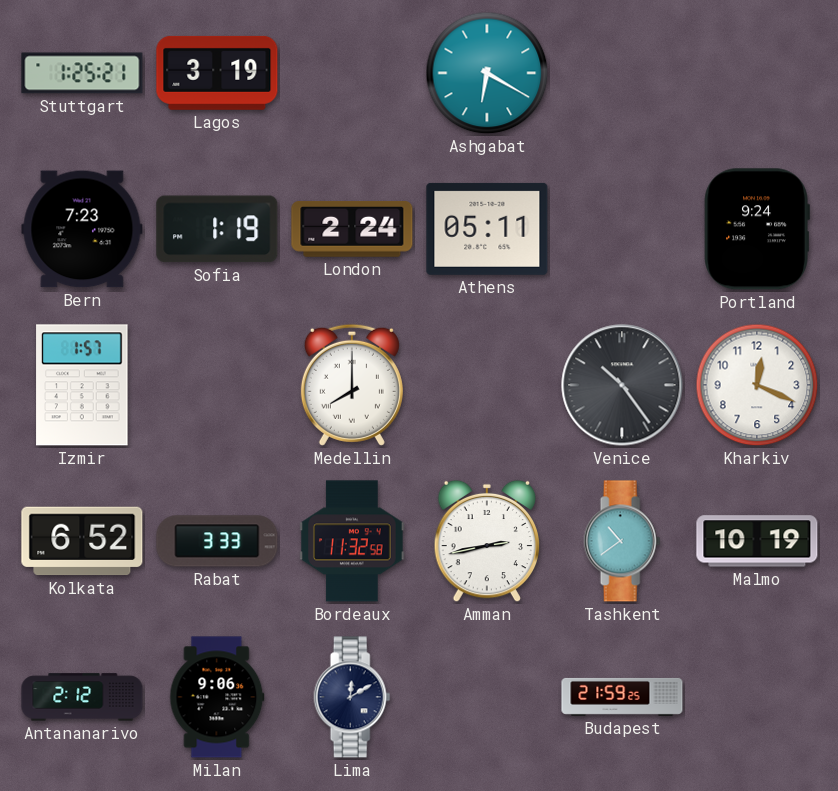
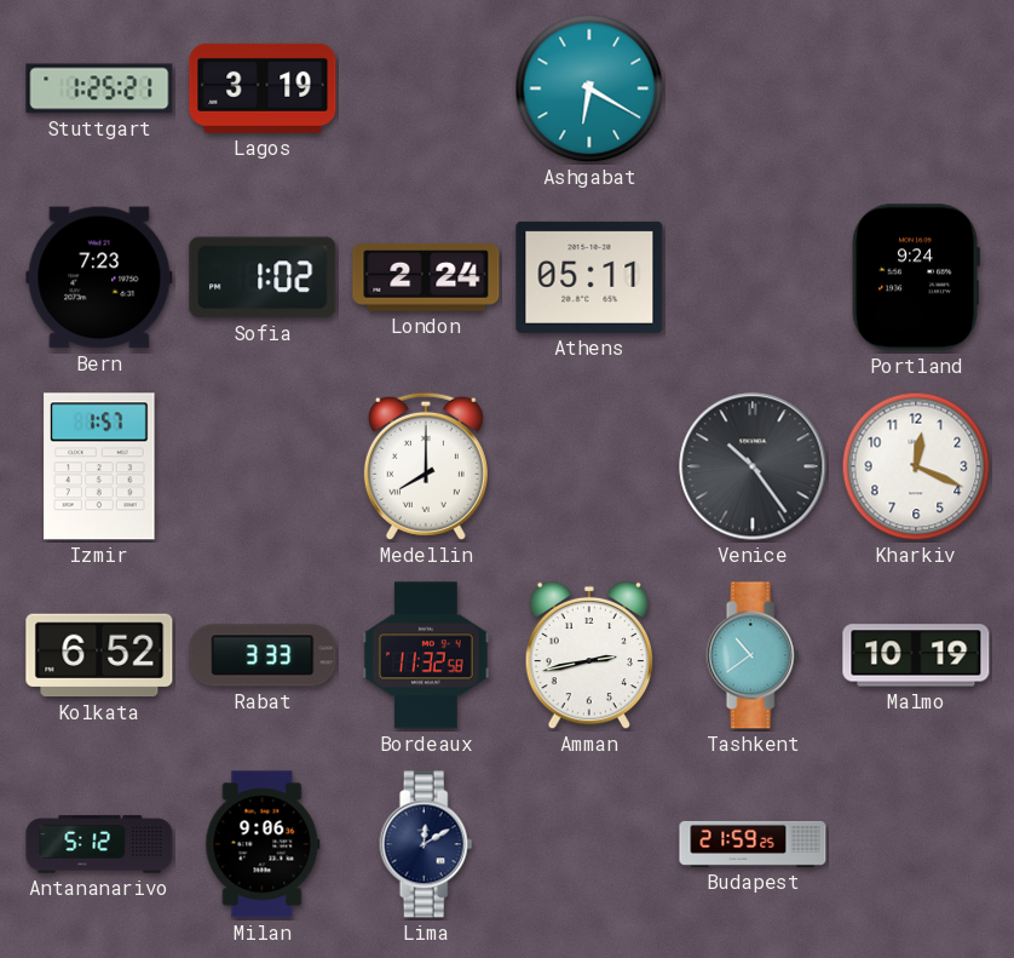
Sofia: 1:19 -> 1:02
Antananarivo: 2:12 -> 5:12
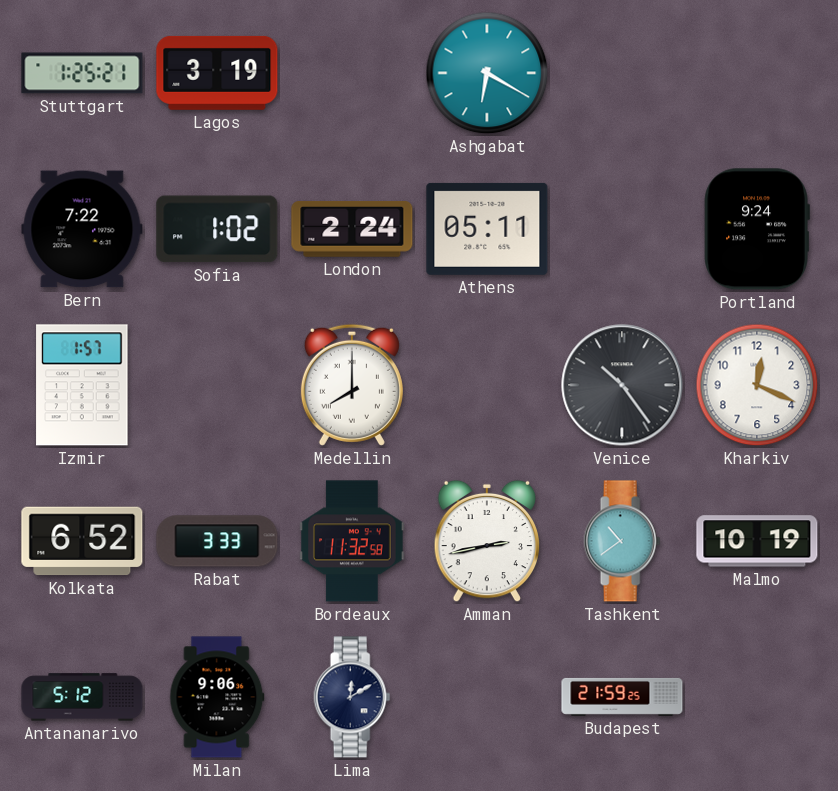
Bern: 7:23 -> 7:22
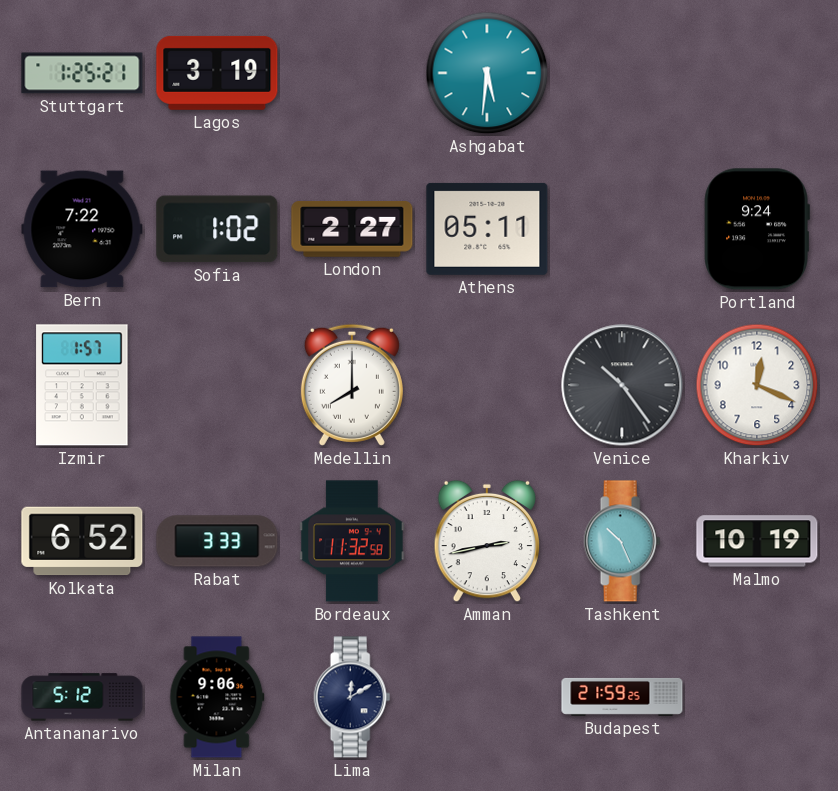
Ashgabat: 6:20 -> 5:31
London: 2:24 -> 2:27
Tashkent: 10:39 -> 10:26
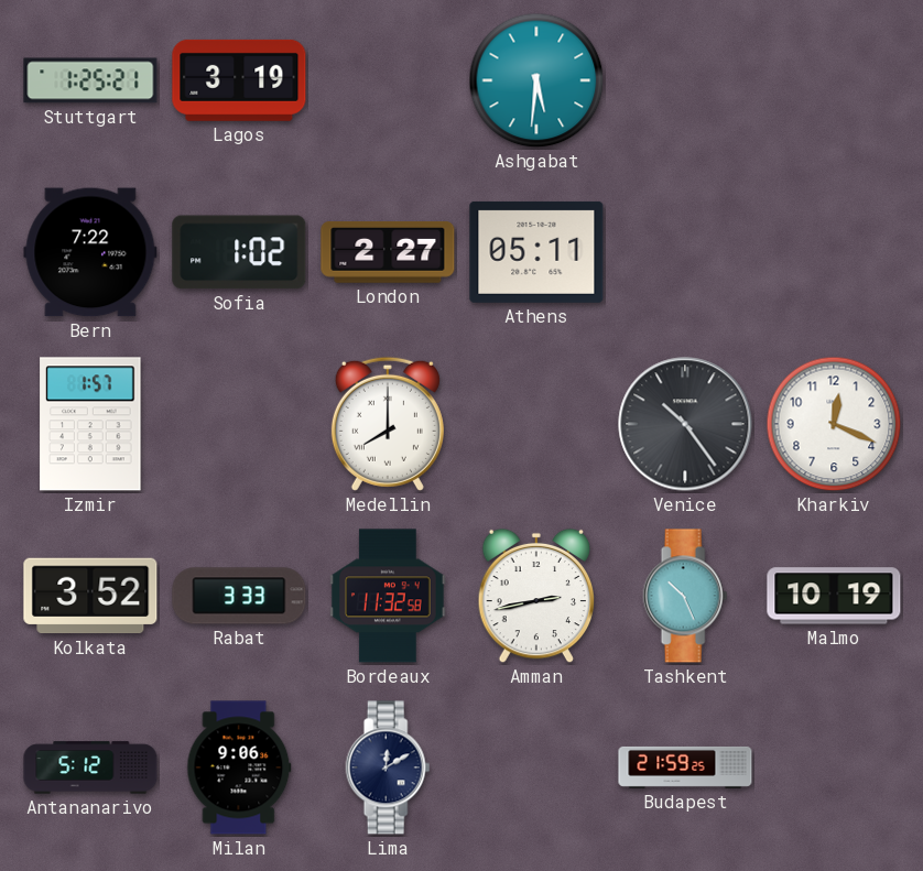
Portland: 9:24 -> none
Kolkata: 6:52 -> 3:52
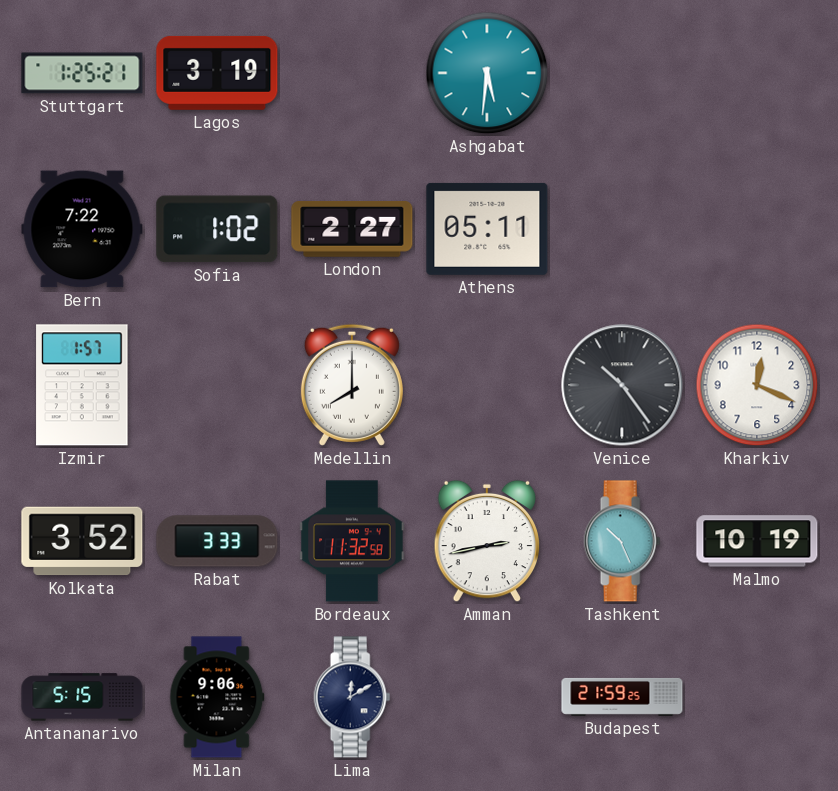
Antananarivo: 5:12 -> 5:15
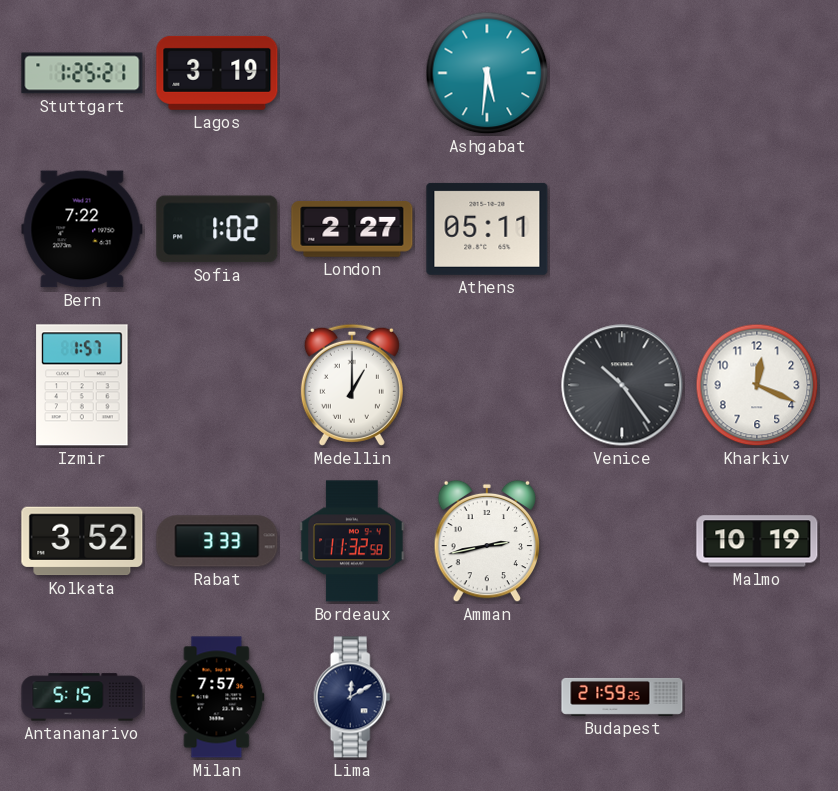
Medellin: 8:00 -> 1:00
Tashkent: 10:26 -> none
Milan: 9:06 -> 7:57
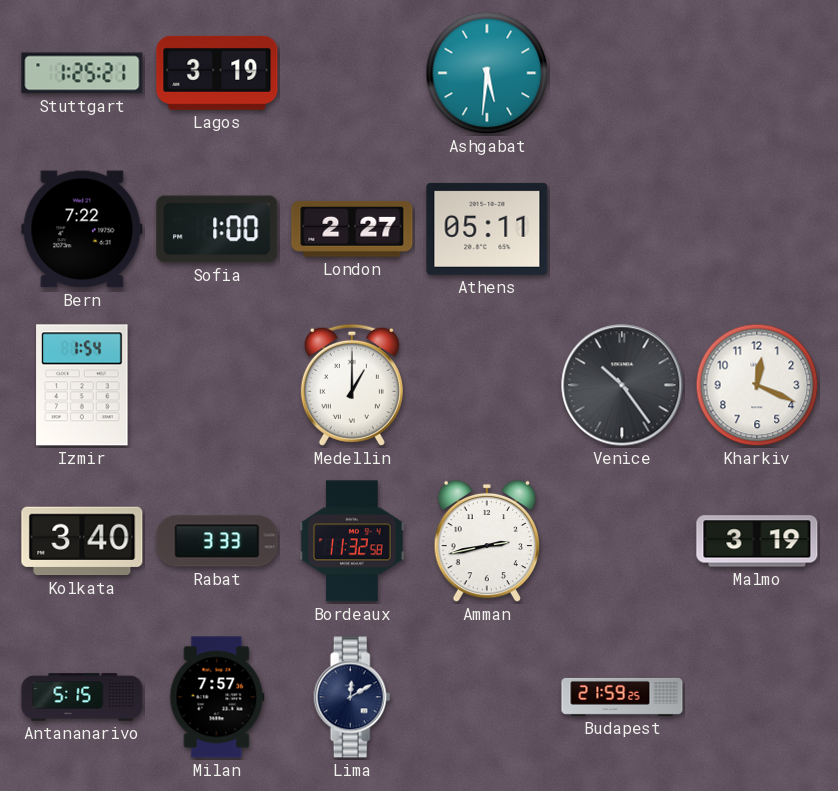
Sofia: 1:02 -> 1:00
Izmir: 1:57 -> 1:54
Kolkata: 3:52 -> 3:40
Malmo: 10:19 -> 3:19
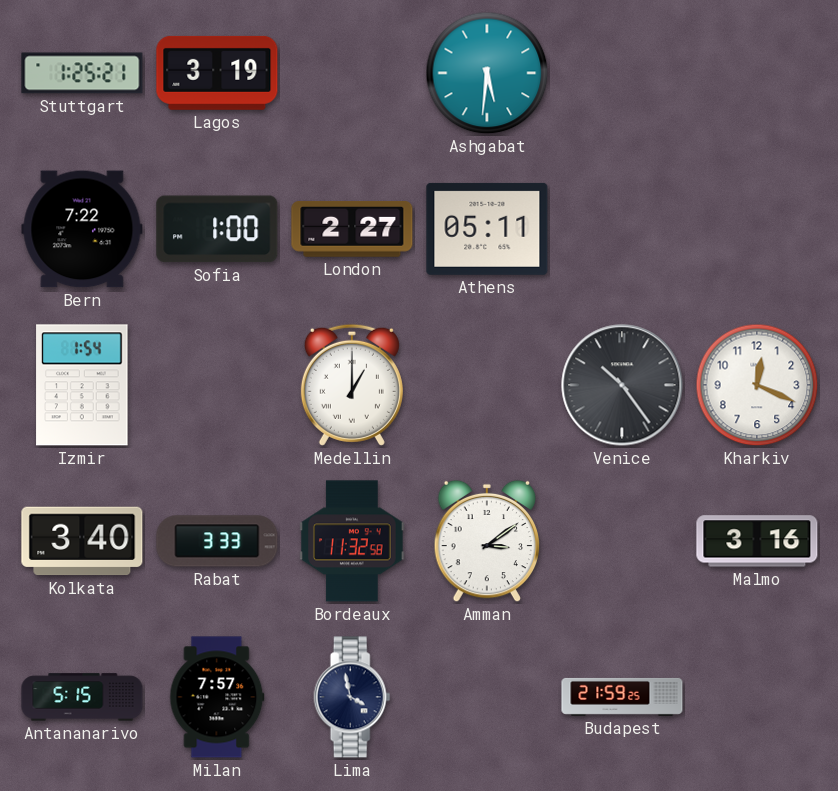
Amman: 2:43 -> 3:09
Malmo: 3:19 -> 3:16
Lima: 12:10 -> 3:58
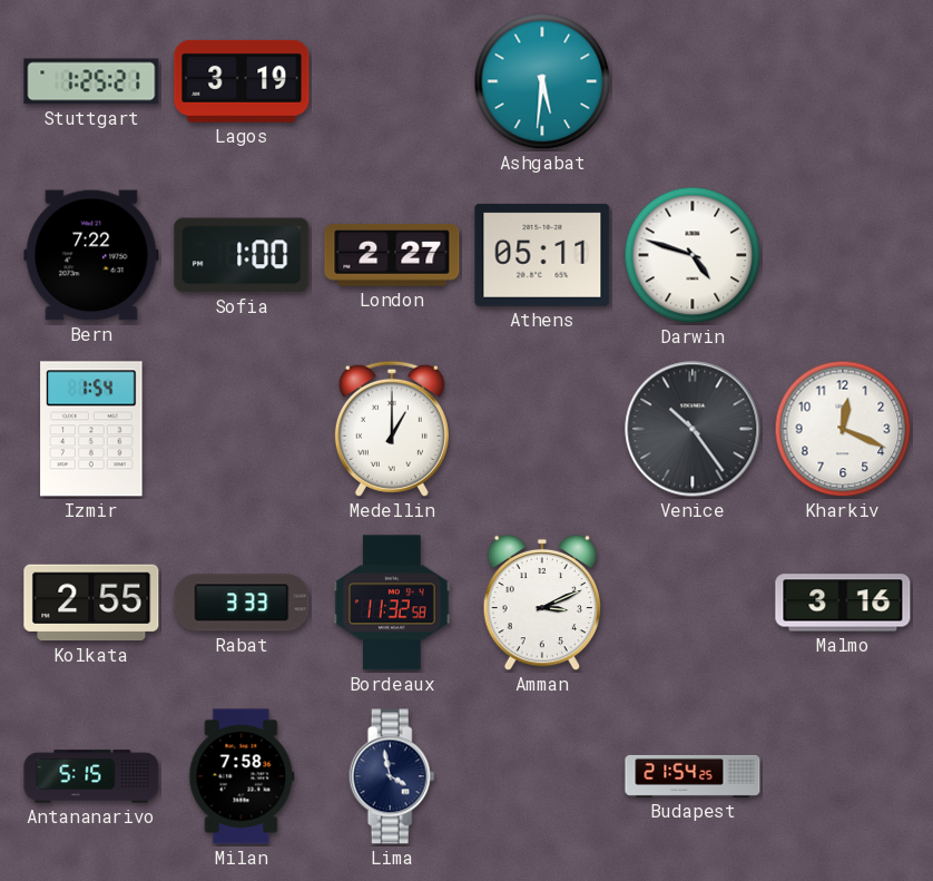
Darwin: none -> 4:48
Kolkata: 3:40 -> 2:55
Amman: 3:09 -> 3:11
Milan: 7:57 -> 7:58
Budapest: 21:59 -> 21:54
